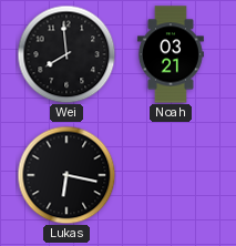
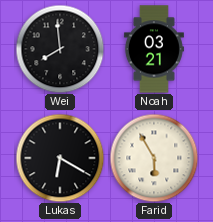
Lukas: 6:17 -> 6:20
Farid: none -> 5:55
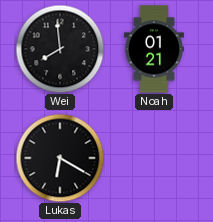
Noah: 03:21 -> 01:21
Farid: 5:55 -> none
